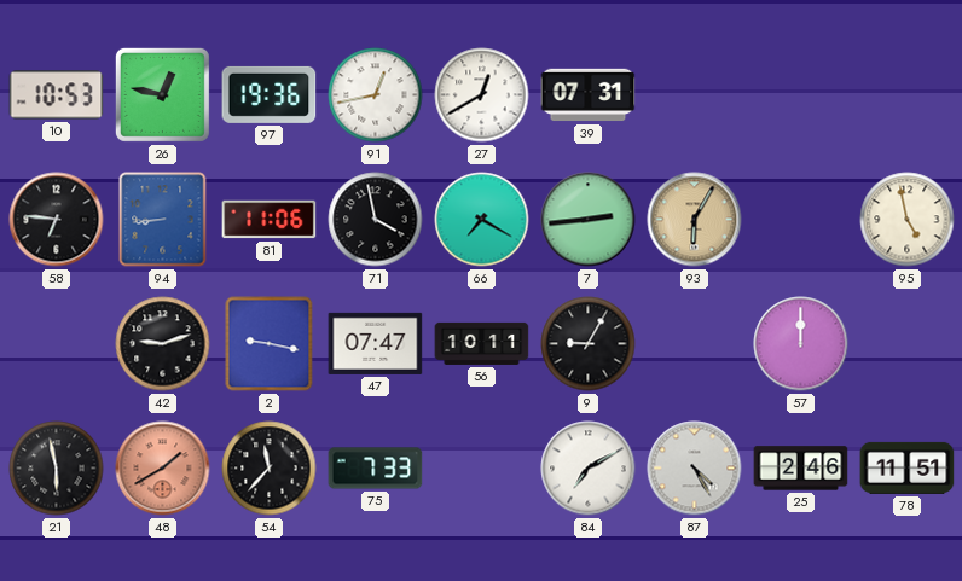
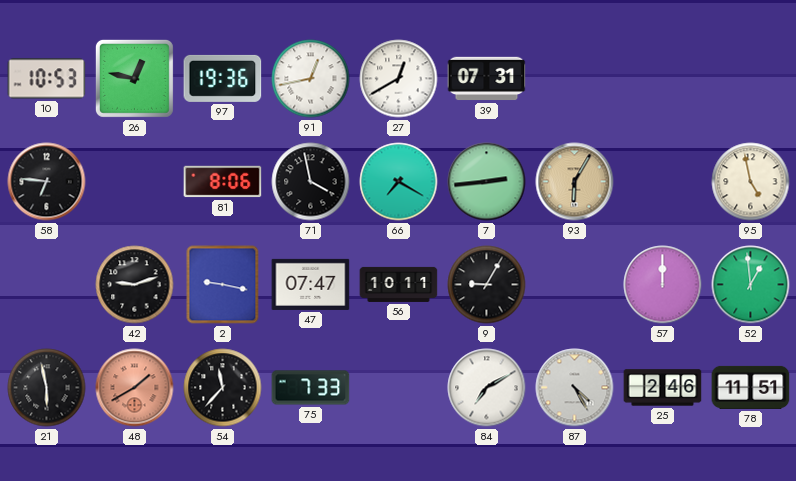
94: 8:44 -> none
81: 11:06 -> 8:06
52: none -> 12:59
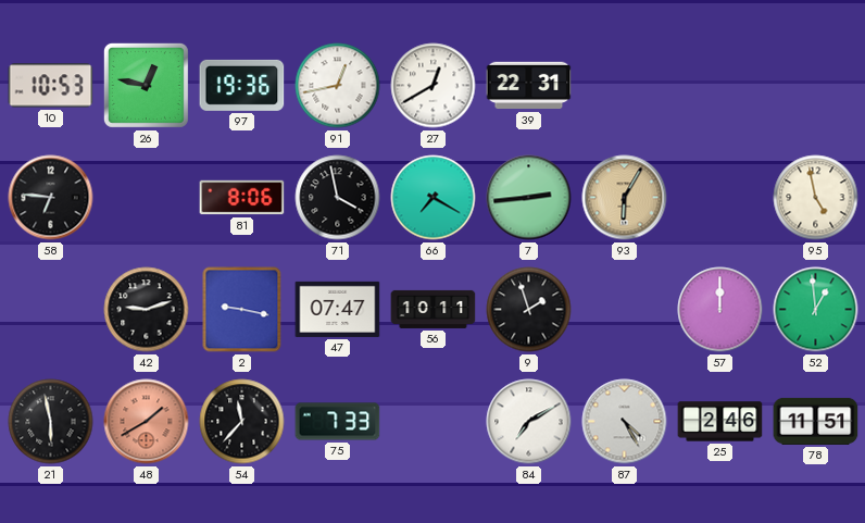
39: 07:31 -> 22:31
9: 9:05 -> 1:57
